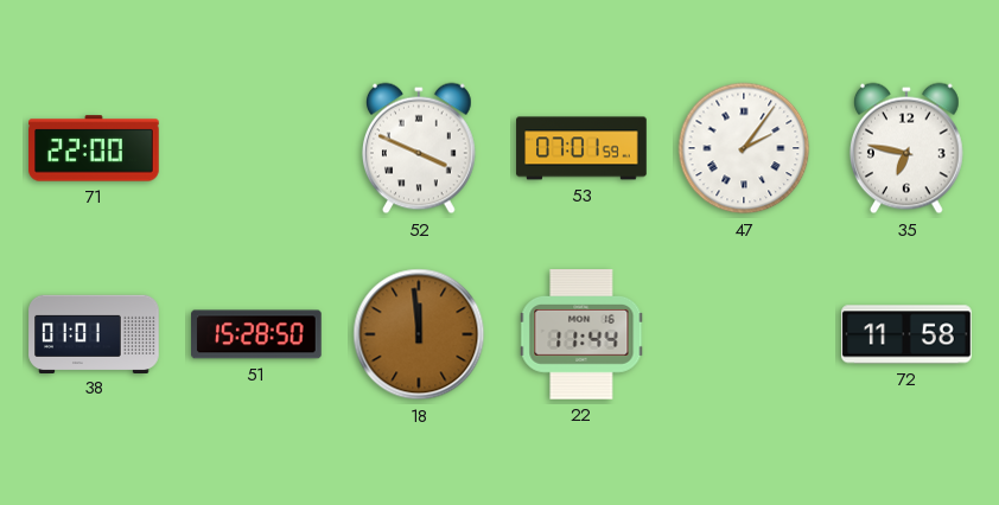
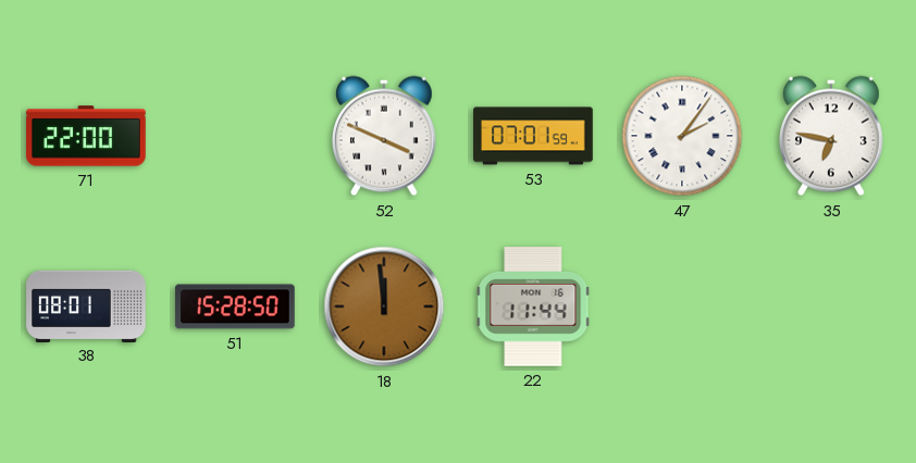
38: 01:01 -> 08:01
72: 11:58 -> none
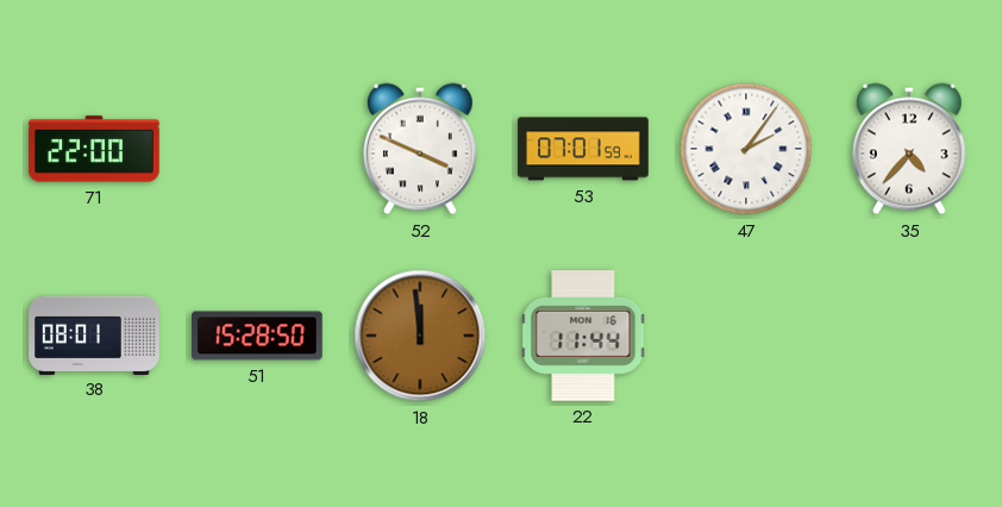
35: 6:47 -> 4:37
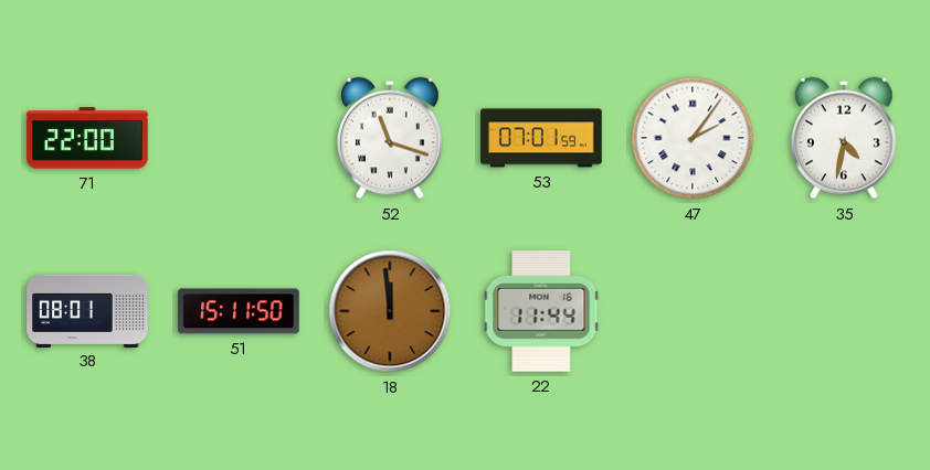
52: 3:49 -> 11:18
35: 4:37 -> 4:32
51: 15:28 -> 15:11
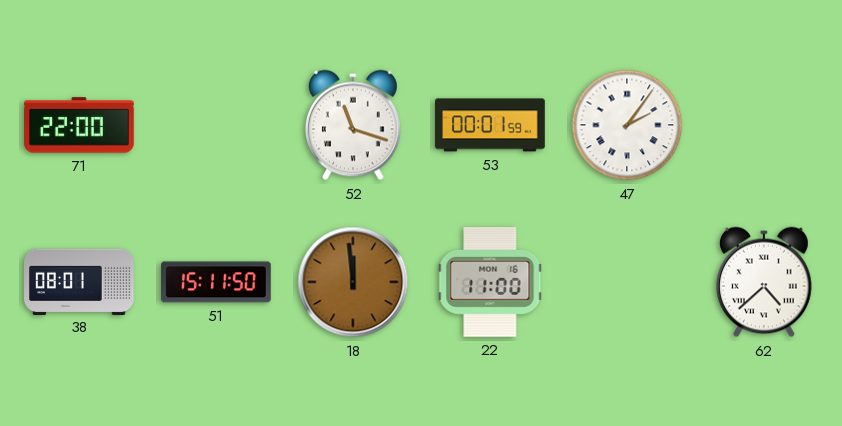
53: 07:01 -> 00:01
35: 4:32 -> none
22: 11:44 -> 11:00
62: none -> 4:38
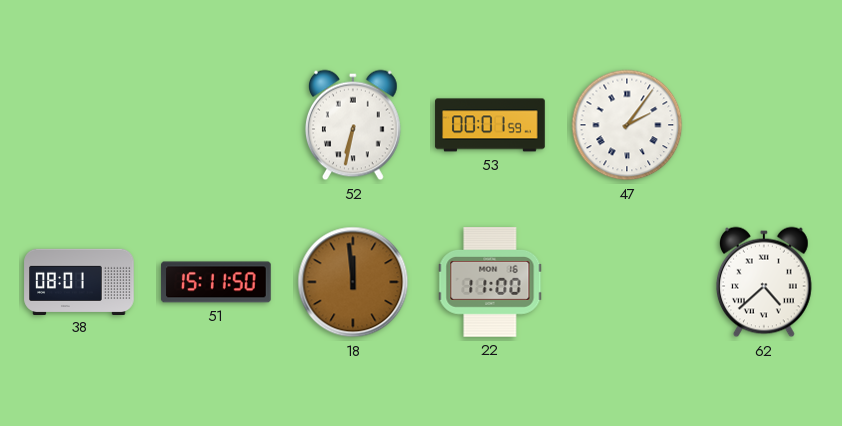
71: 22:00 -> none
52: 11:18 -> 6:32
